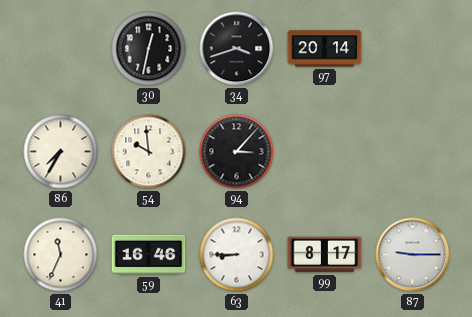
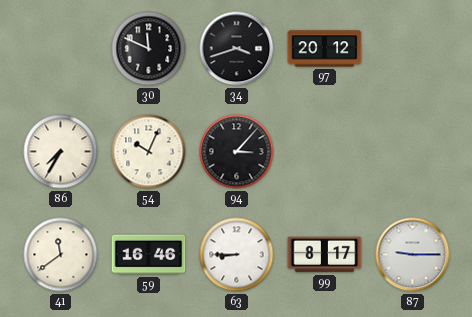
30: 12:32 -> 11:49
97: 20:14 -> 20:12
54: 9:59 -> 10:04
41: 11:34 -> 11:39
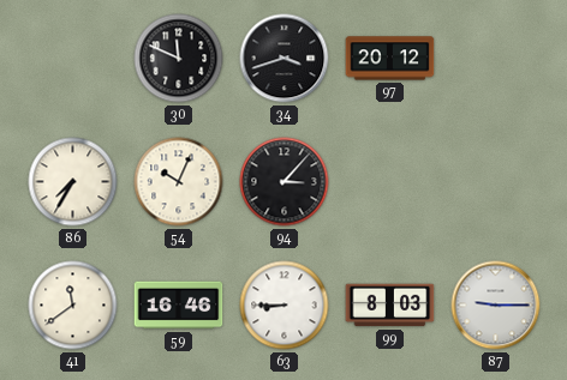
99: 8:17 -> 8:03
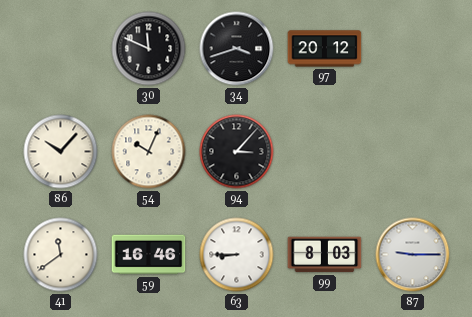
86: 7:35 -> 10:07
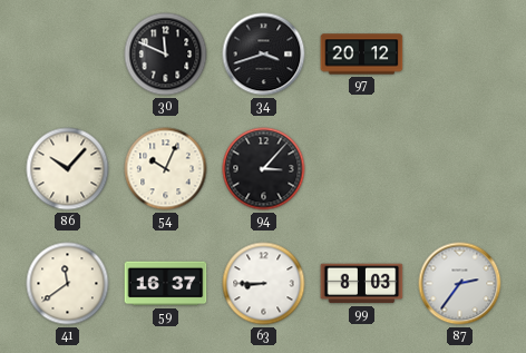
59: 16:46 -> 16:37
87: 9:15 -> 2:36
